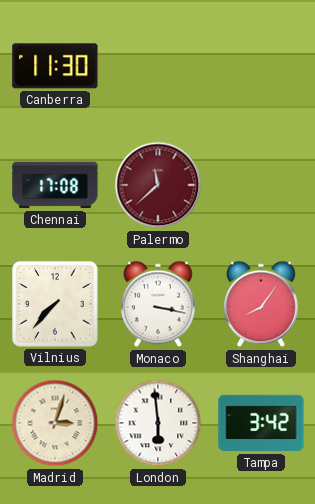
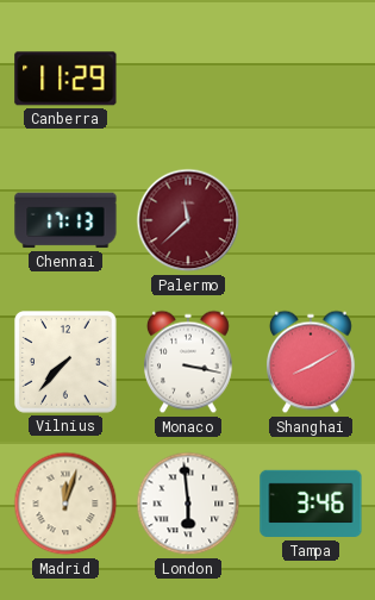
Canberra: 11:30 -> 11:29
Chennai: 17:08 -> 17:13
Shanghai: 8:06 -> 8:10
Madrid: 3:03 -> 12:03
Tampa: 3:42 -> 3:46
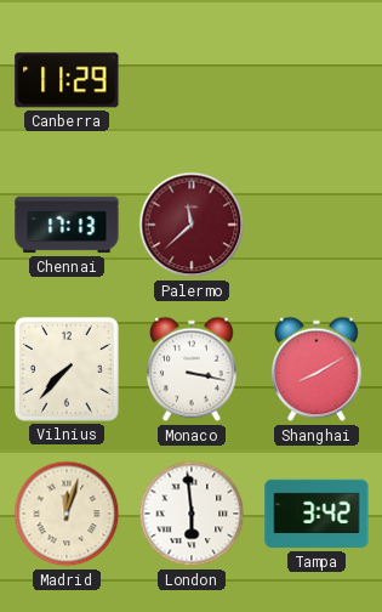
Tampa: 3:46 -> 3:42
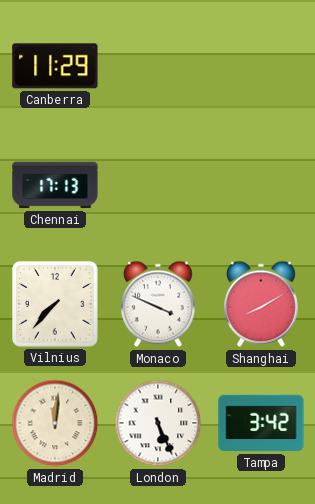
Palermo: 11:38 -> none
Monaco: 3:17 -> 3:49
Madrid: 12:03 -> 12:01
London: 5:59 -> 5:26
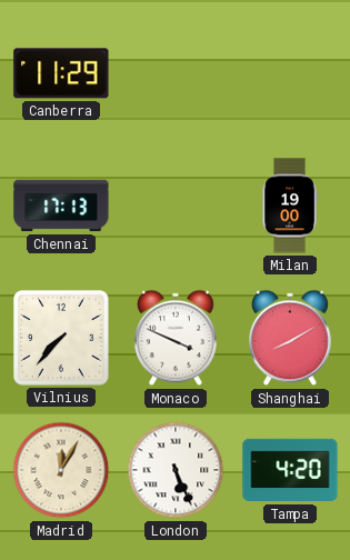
Milan: none -> 19:00
Madrid: 12:01 -> 12:05
Tampa: 3:42 -> 4:20
